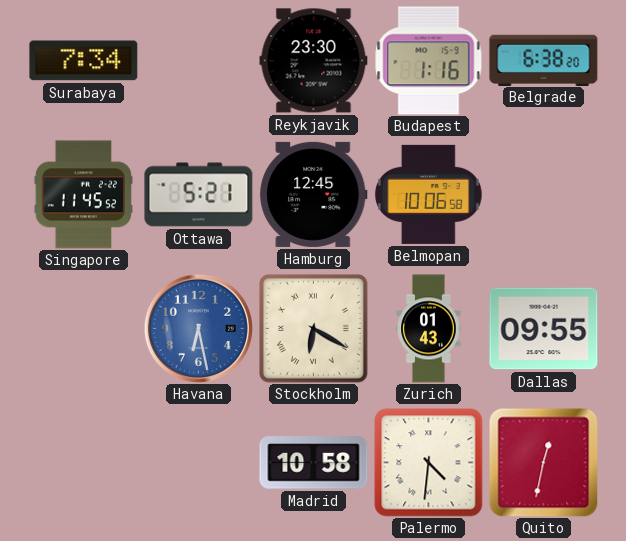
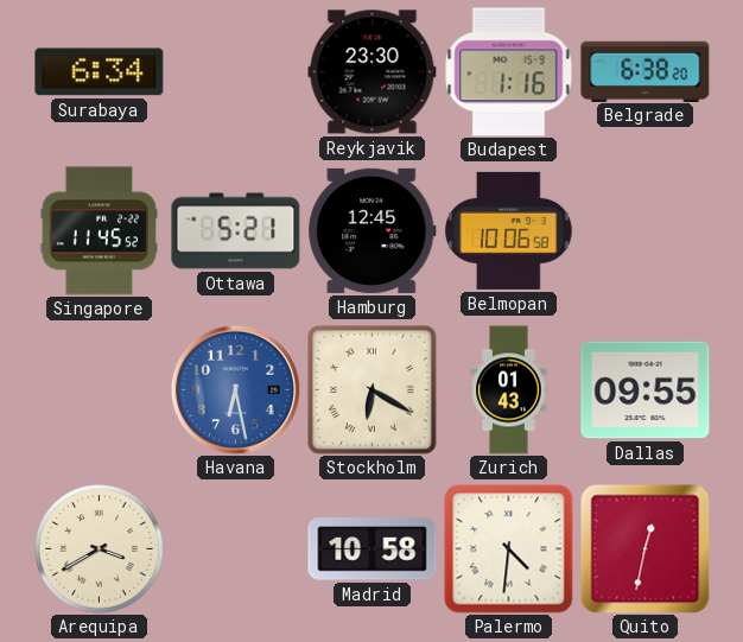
Surabaya: 7:34 -> 6:34
Arequipa: none -> 3:40
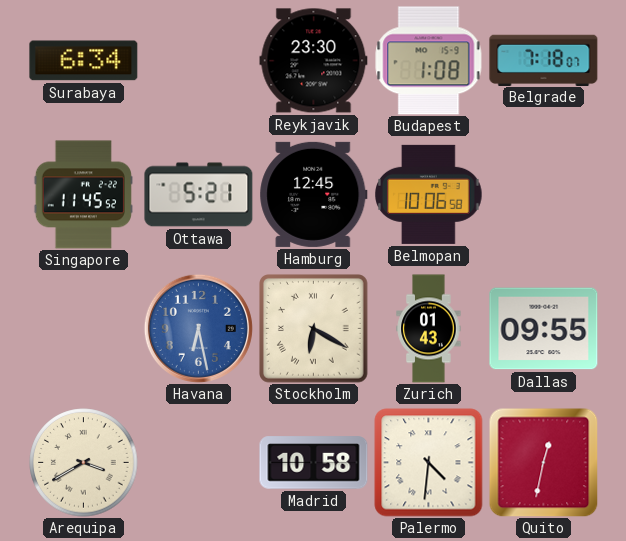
Budapest: 1:16 -> 1:08
Belgrade: 6:38 -> 7:18
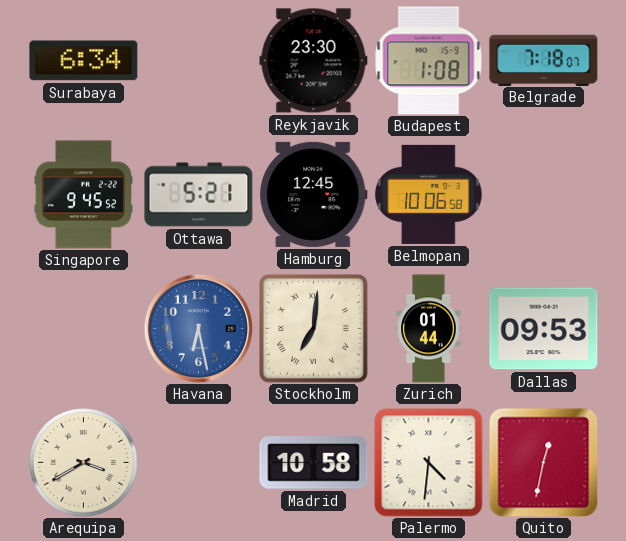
Singapore: 11:45 -> 9:45
Stockholm: 6:20 -> 7:01
Zurich: 01:43 -> 01:44
Dallas: 09:55 -> 09:53
